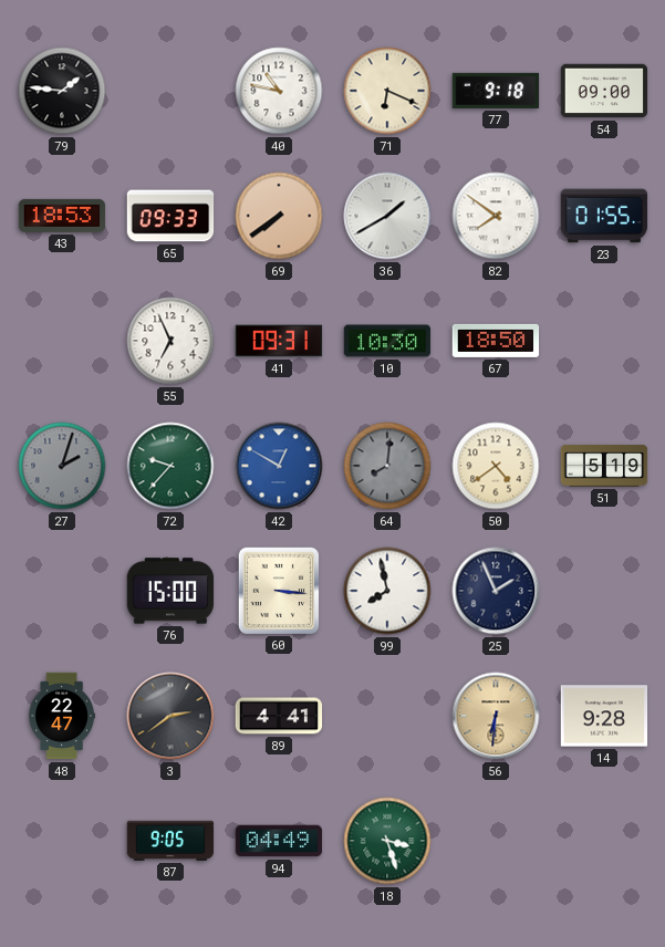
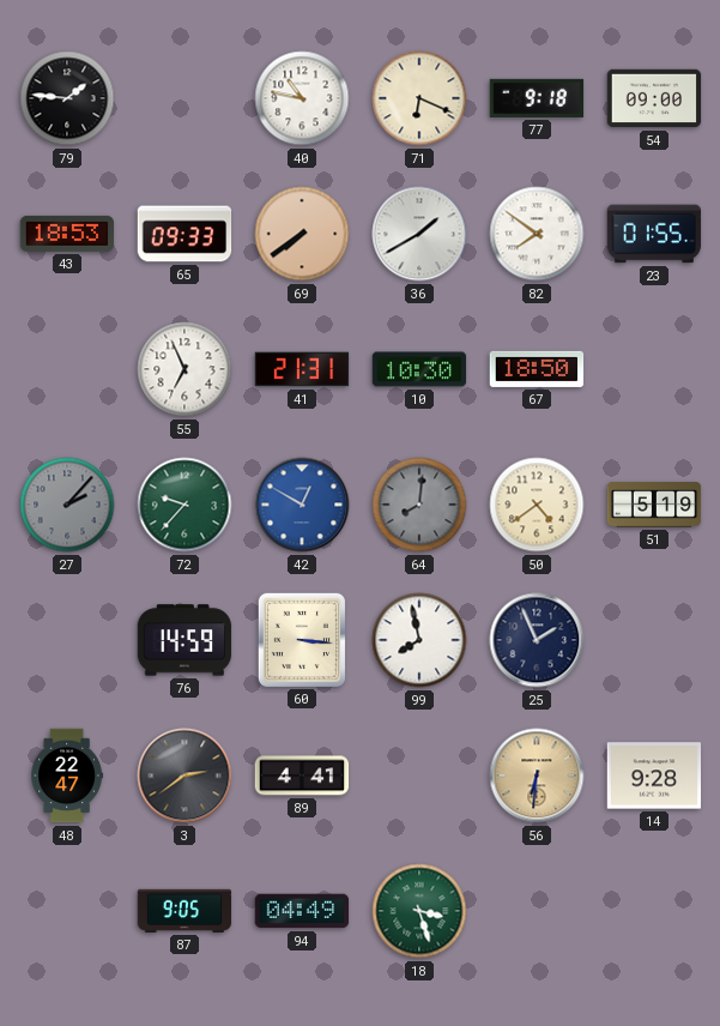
41: 09:31 -> 21:31
27: 2:03 -> 2:07
76: 15:00 -> 14:59
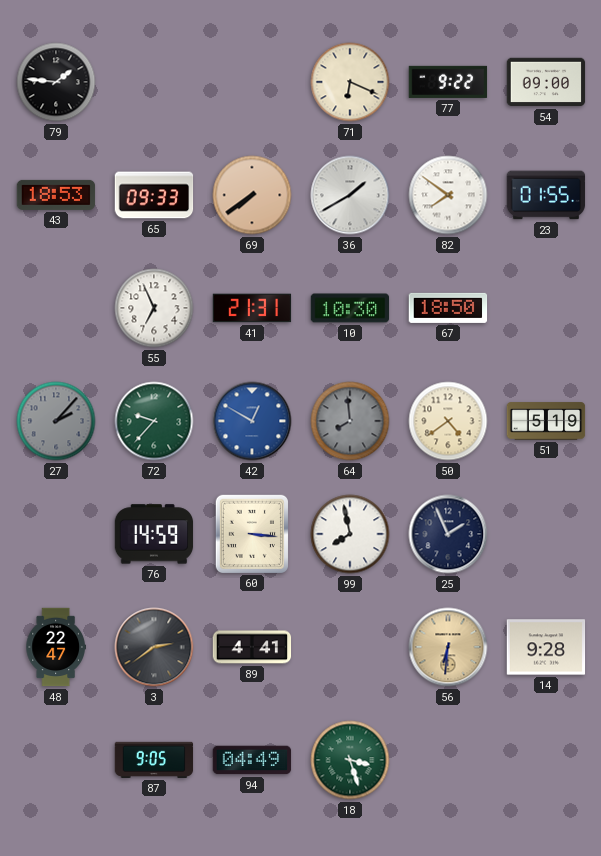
40: 10:47 -> none
77: 9:18 -> 9:22
64: 8:01 -> 7:59
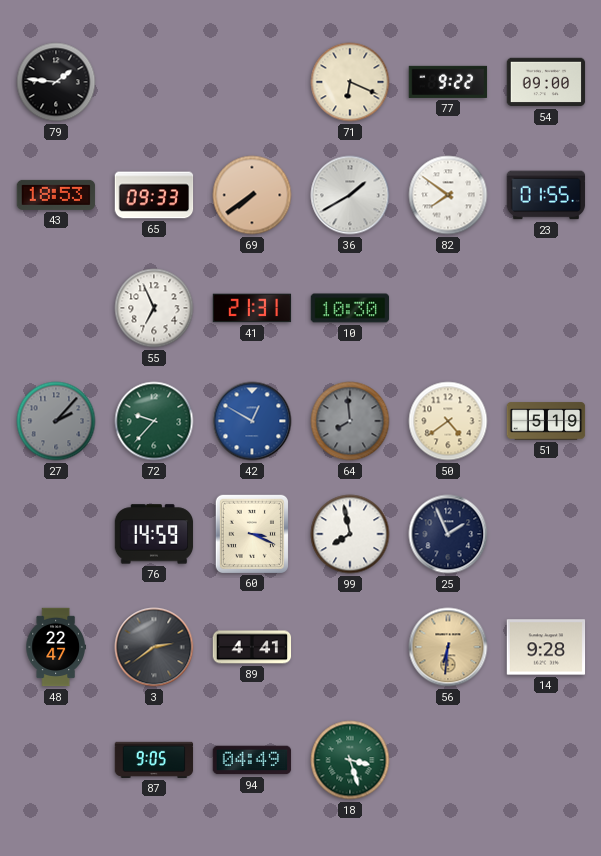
67: 18:50 -> none
60: 3:16 -> 3:19
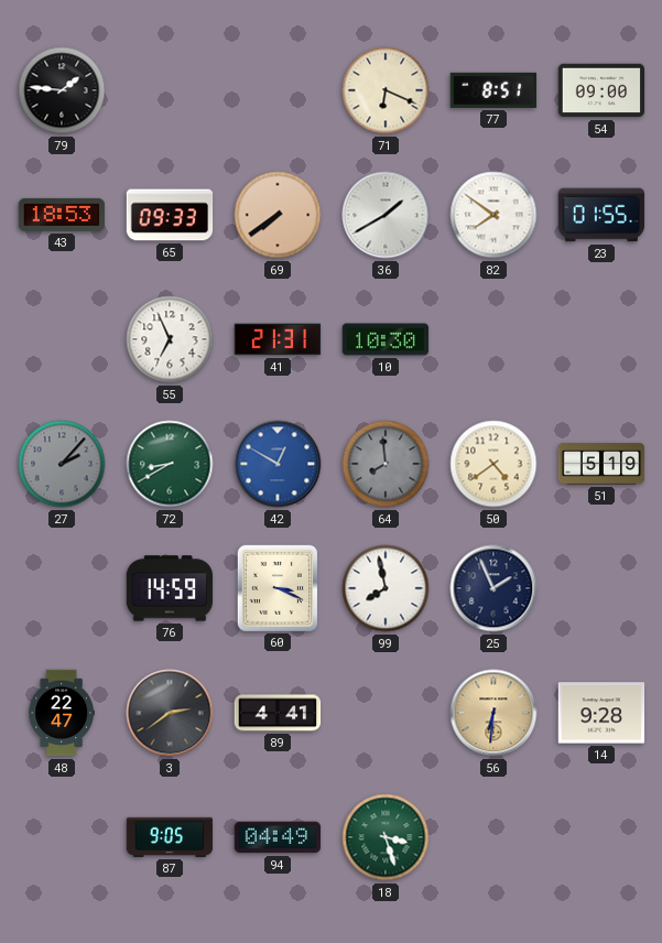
77: 9:22 -> 8:51
72: 9:37 -> 8:40
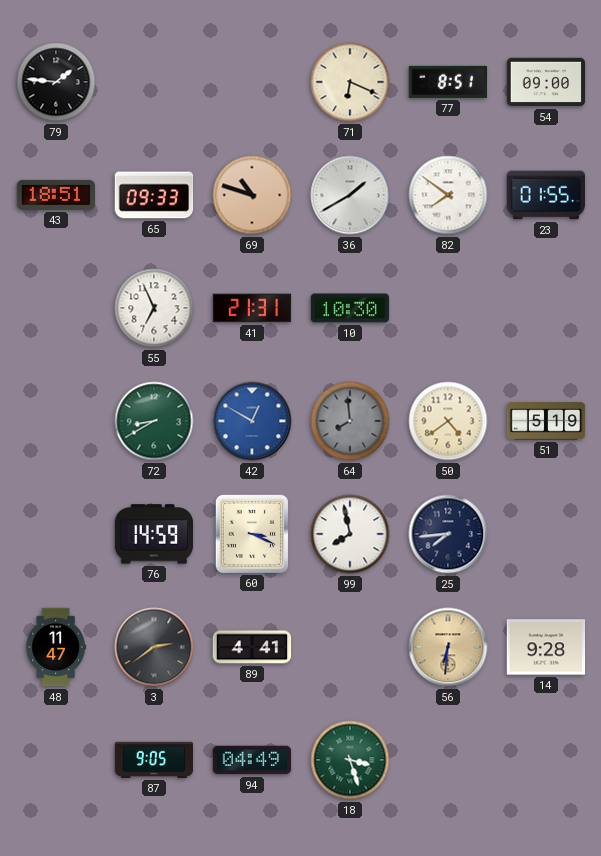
43: 18:53 -> 18:51
69: 7:39 -> 10:48
27: 2:07 -> none
25: 1:56 -> 7:44
48: 22:47 -> 11:47
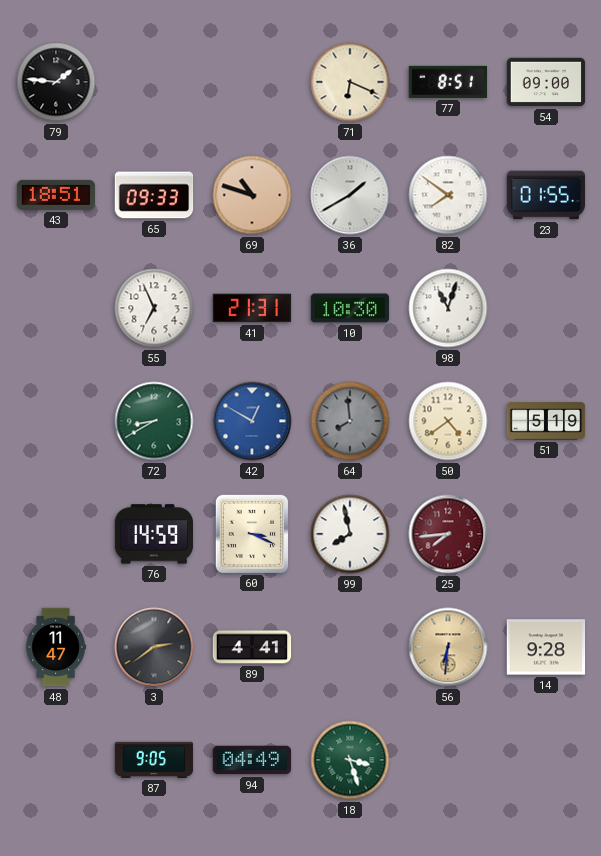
98: none -> 11:03
25 dial: navy -> burgundy
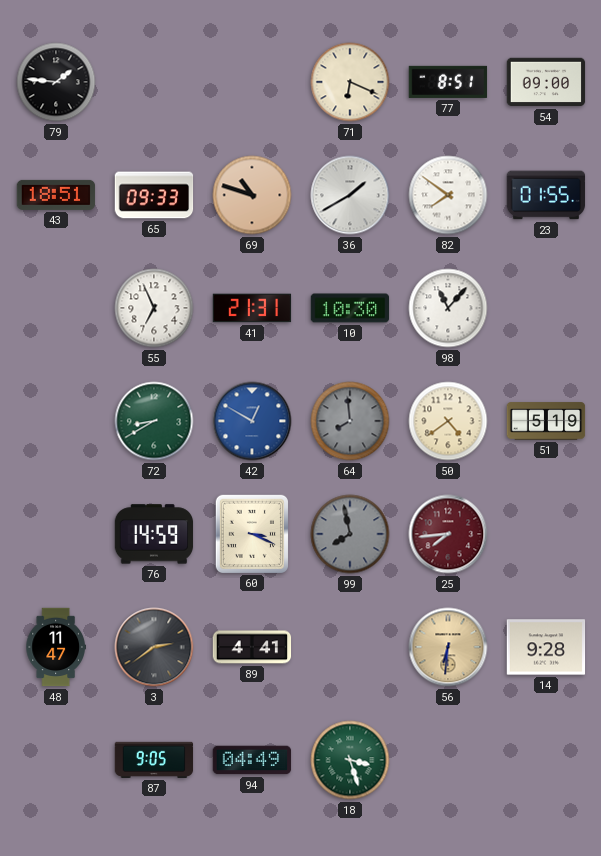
98: 11:03 -> 11:07
99 dial: white -> grey
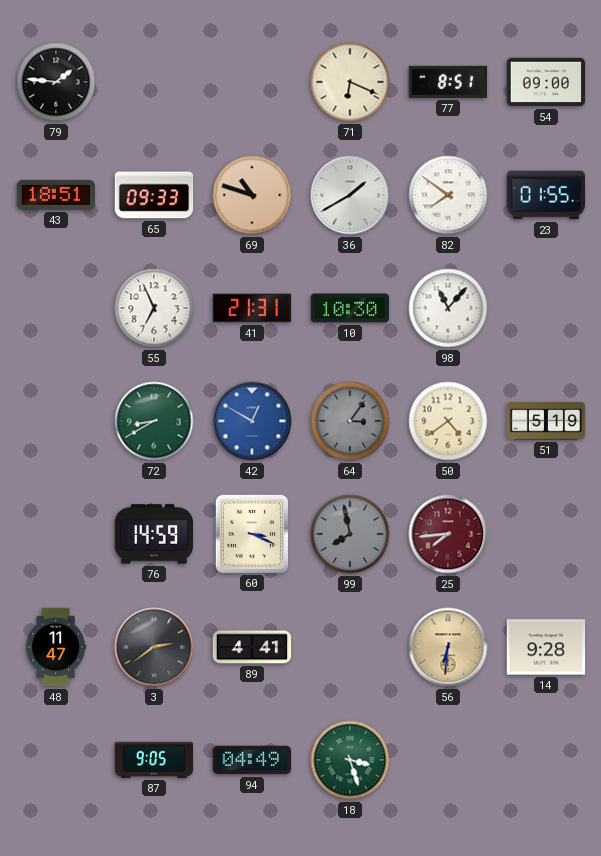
64: 7:59 -> 3:06
